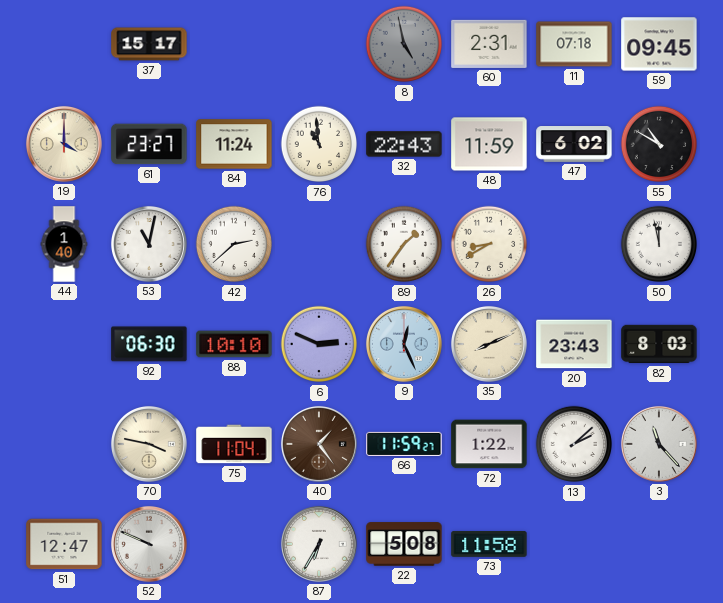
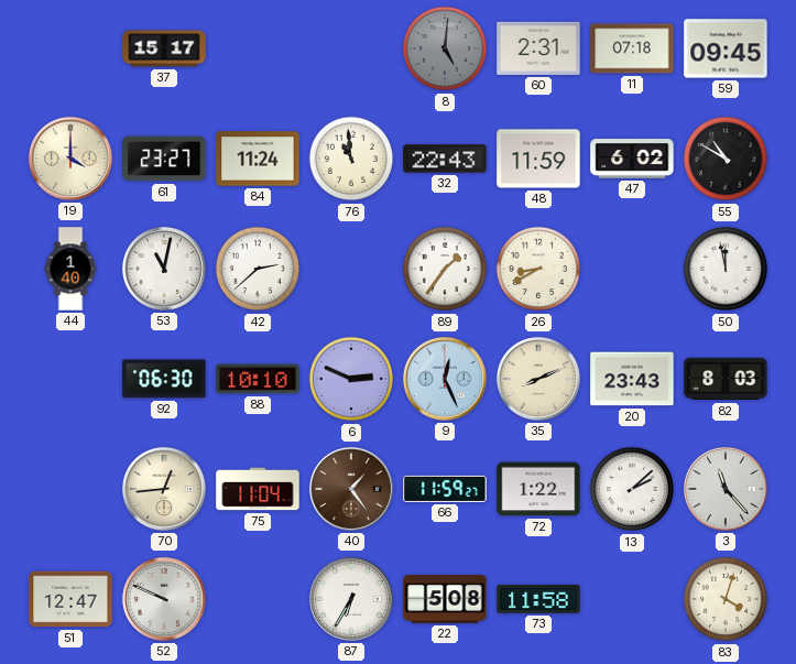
8: 4:58 -> 5:01
70: 3:47 -> 12:44
83: none -> 4:03
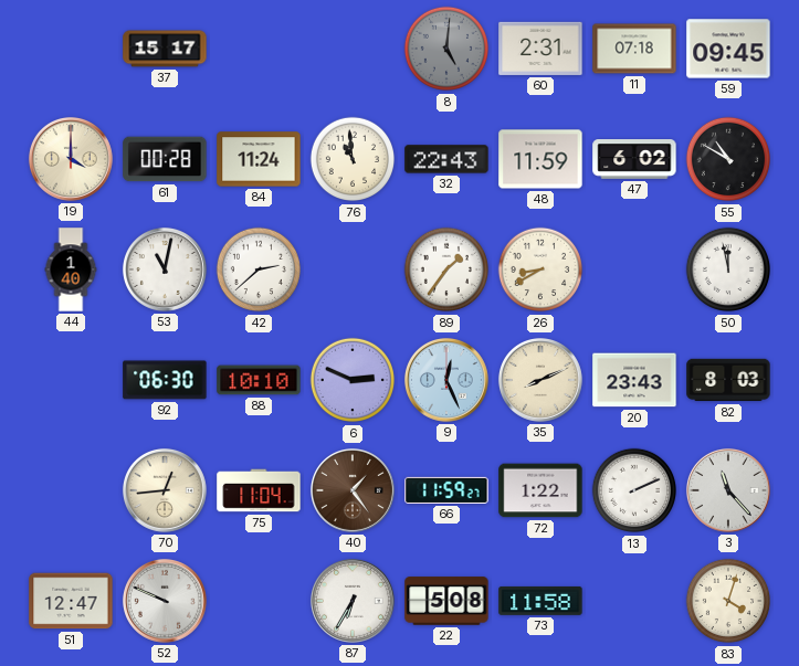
61: 23:27 -> 00:28
13: 2:08 -> 2:11
